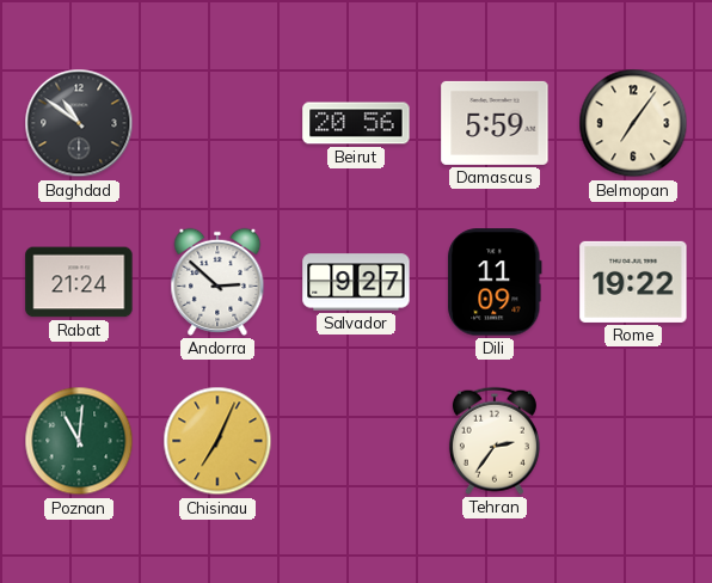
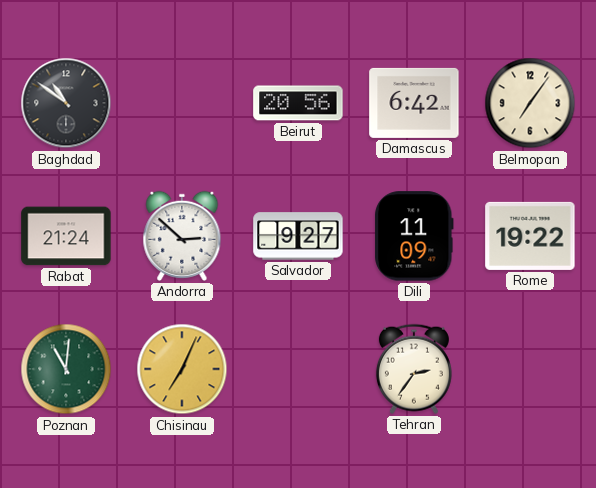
Damascus: 5:59 -> 6:42
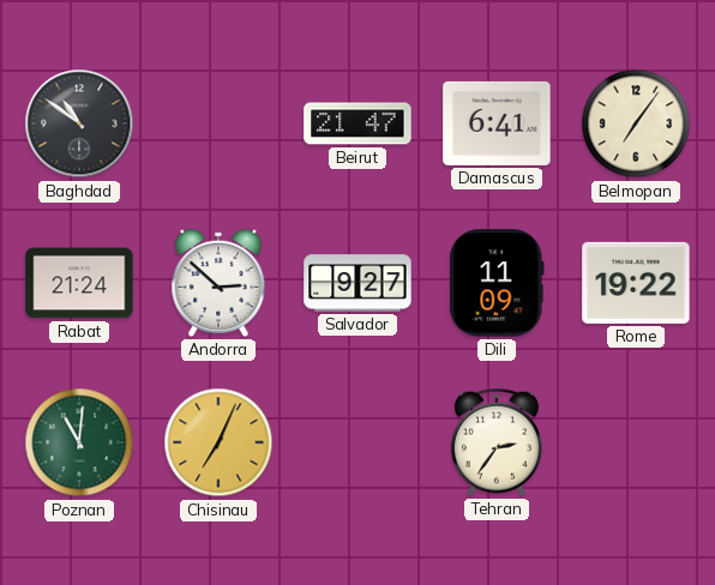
Beirut: 20:56 -> 21:47
Damascus: 6:42 -> 6:41
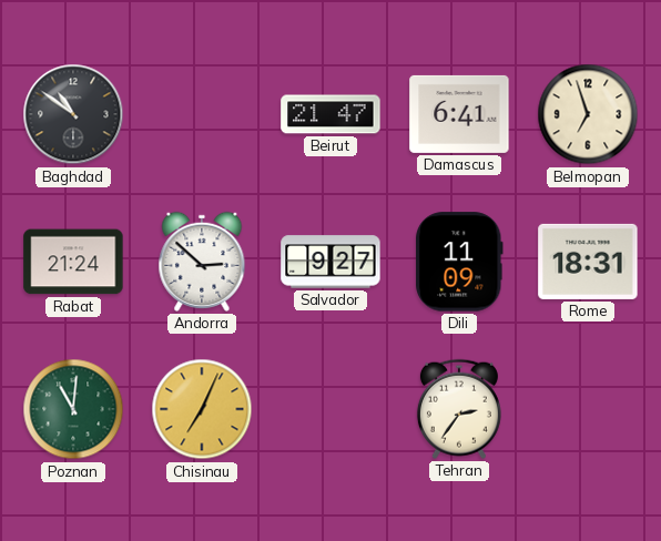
Belmopan: 7:06 -> 6:57
Rome: 19:22 -> 18:31
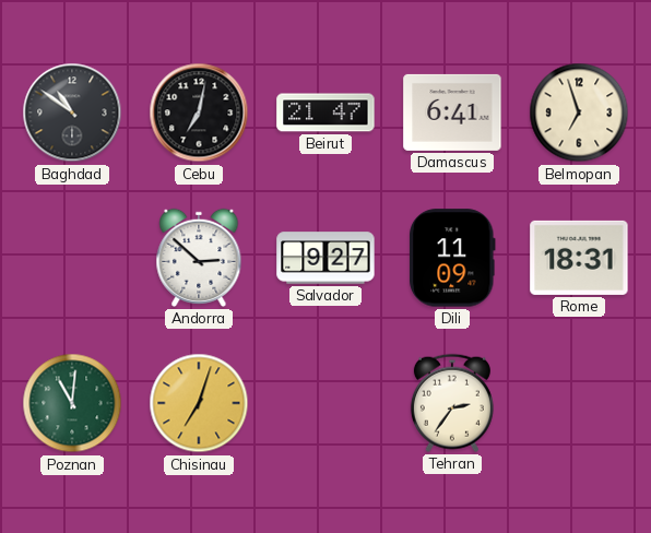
Cebu: none -> 7:02
Rabat: 21:24 -> none
Chisinau: 7:04 -> 7:03
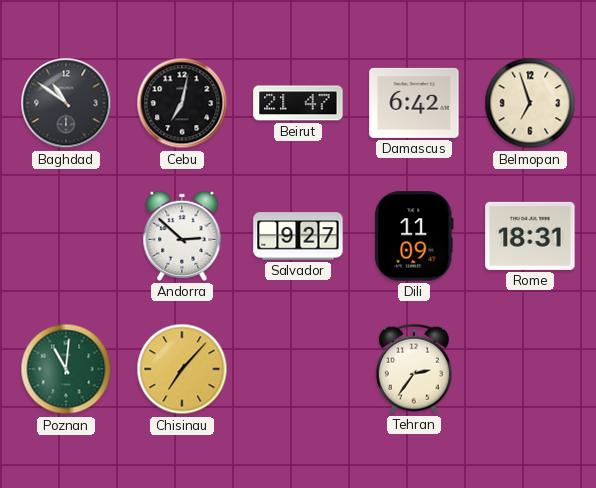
Damascus: 6:41 -> 6:42
Chisinau: 7:03 -> 7:07
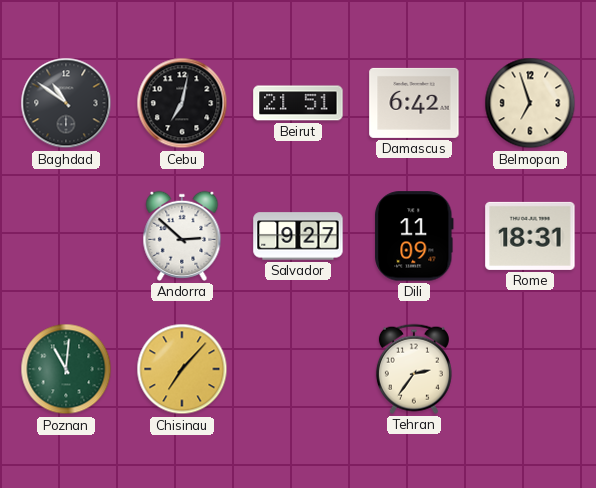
Beirut: 21:47 -> 21:51
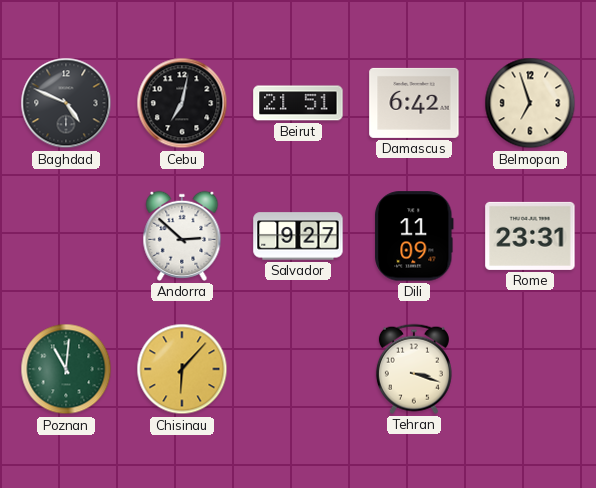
Baghdad: 10:51 -> 4:49
Rome: 18:31 -> 23:31
Chisinau: 7:07 -> 6:07
Tehran: 2:36 -> 3:18
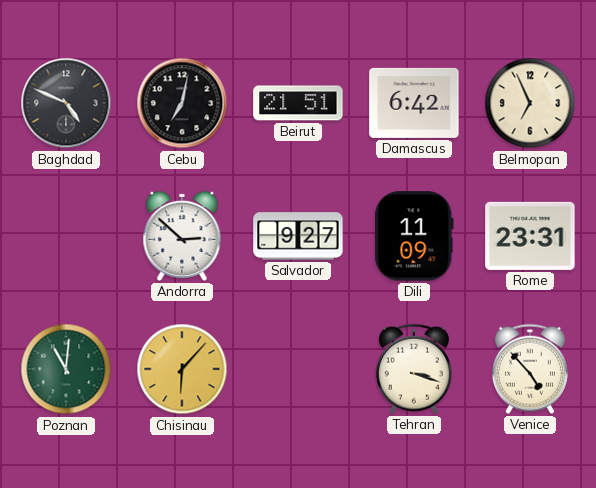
Belmopan: 6:57 -> 6:56
Venice: none -> 4:53
